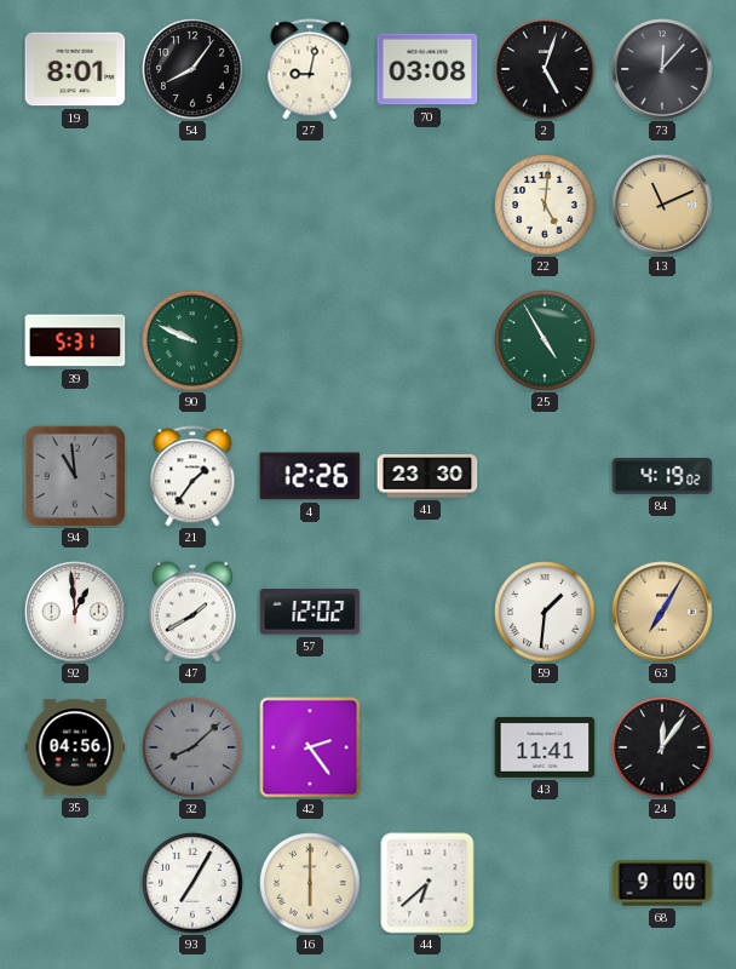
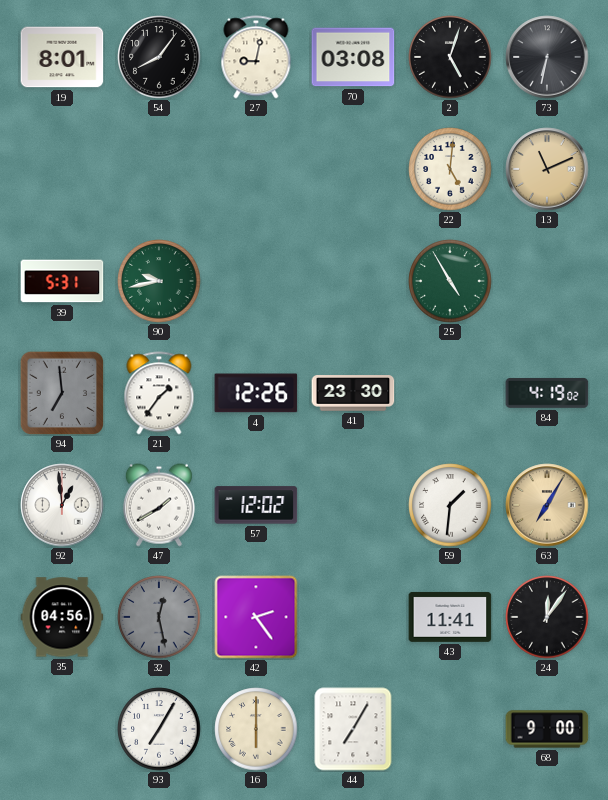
73: 12:07 -> 6:32
90: 9:49 -> 9:43
94: 10:59 -> 6:59
32: 8:08 -> 12:28
44: 6:38 -> 7:05
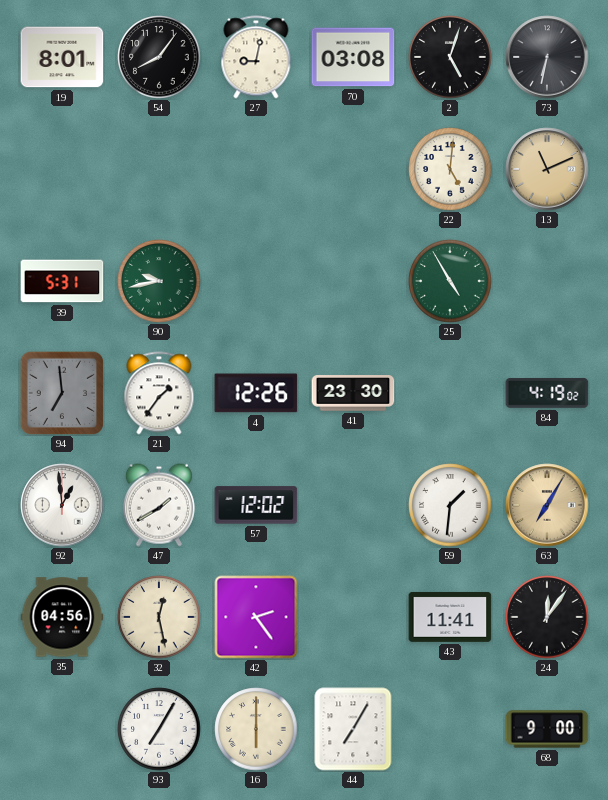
32 dial: grey -> cream
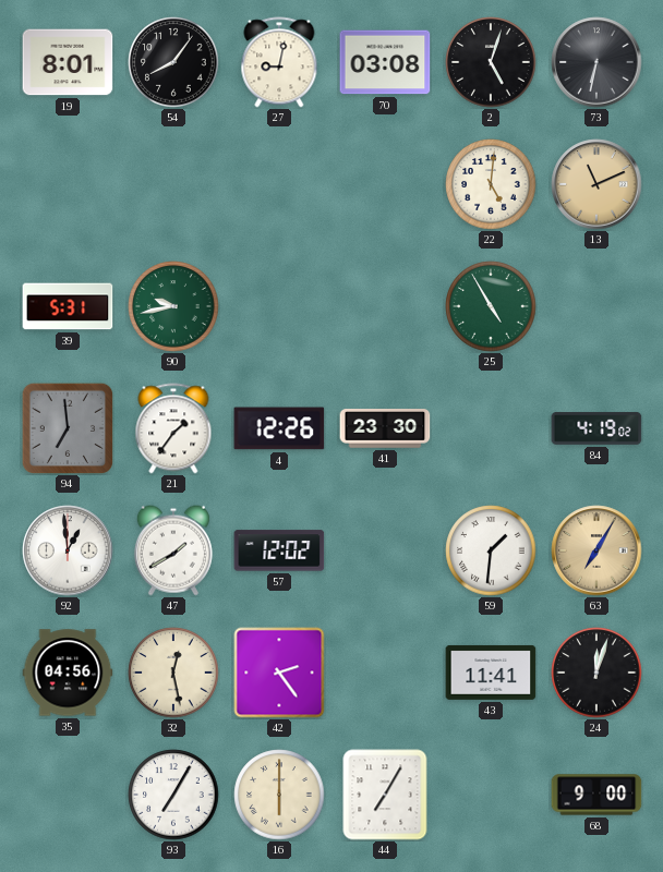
24: 12:06 -> 12:03
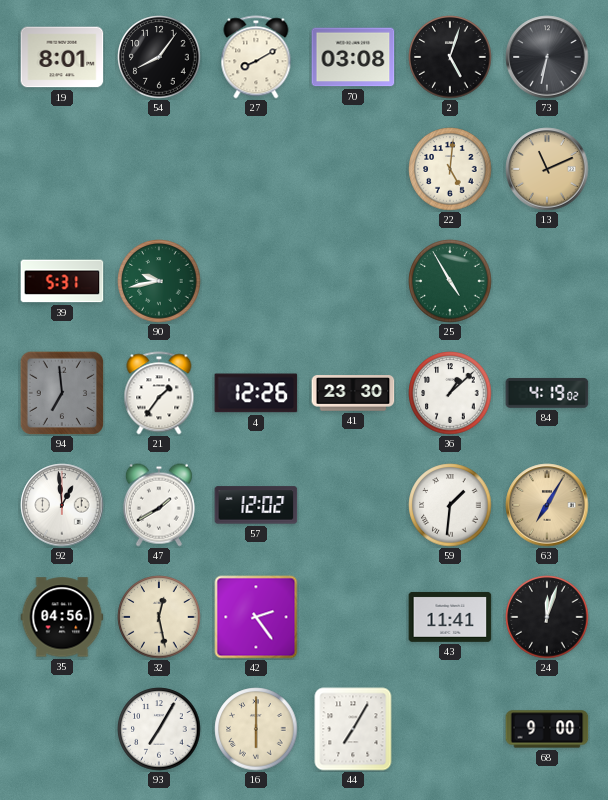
27: 9:02 -> 8:10
36: none -> 1:08
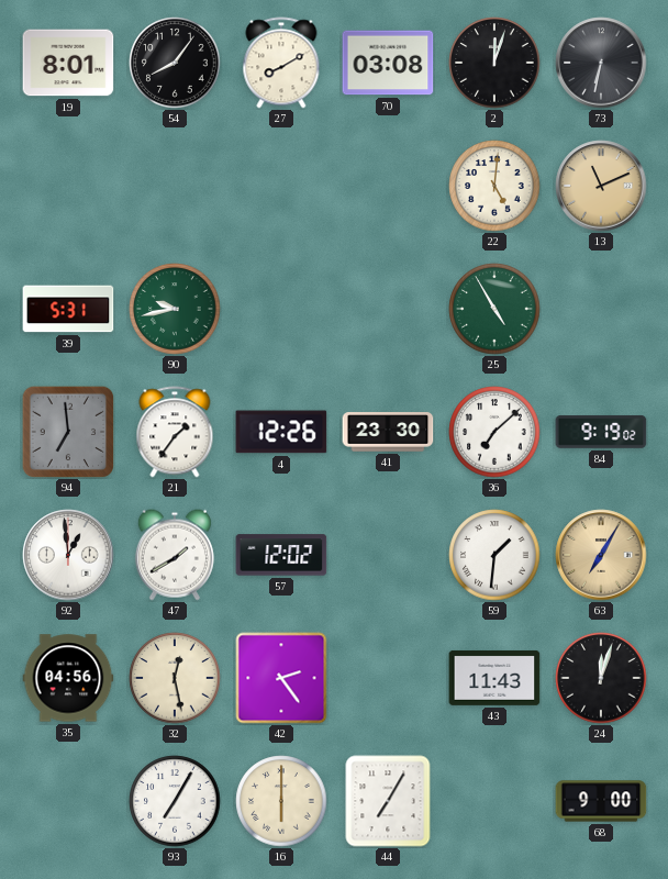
2: 5:03 -> 12:03
36: 1:08 -> 7:08
84: 4:19 -> 9:19
43: 11:41 -> 11:43
